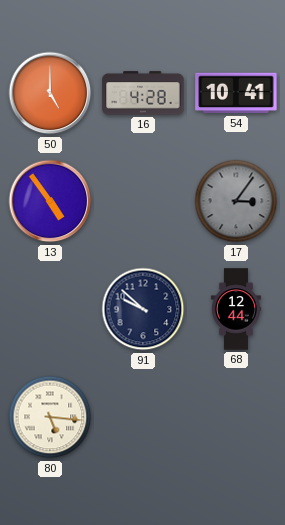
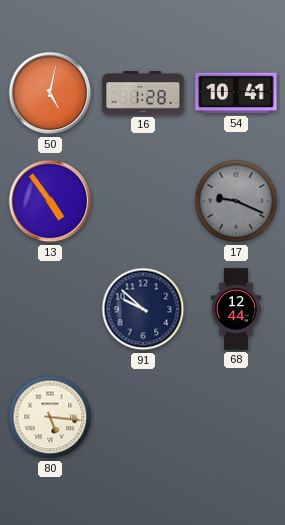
50: 5:00 -> 5:02
16: 4:28 -> 1:28
17: 3:06 -> 9:19
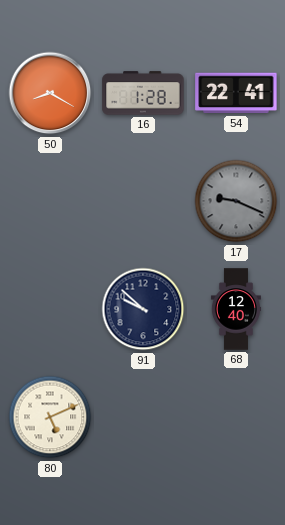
50: 5:02 -> 8:20
54: 10:41 -> 22:41
13: 4:54 -> none
68: 12:44 -> 12:40
80: 5:16 -> 5:11
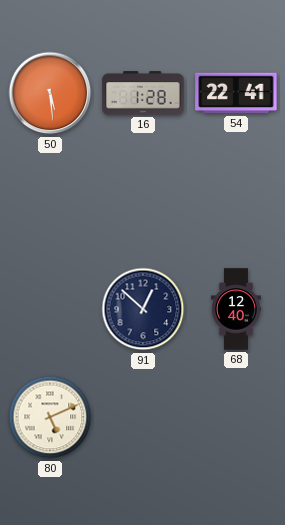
50: 8:20 -> 5:29
17: 9:19 -> none
91: 9:52 -> 12:52
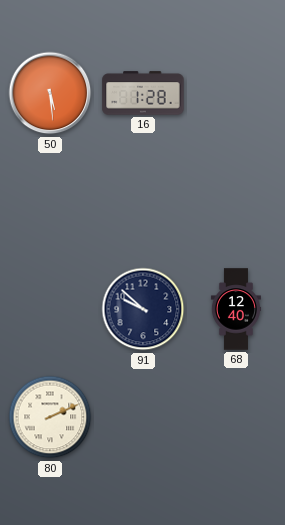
54: 22:41 -> none
91: 12:52 -> 9:52
80: 5:11 -> 2:11
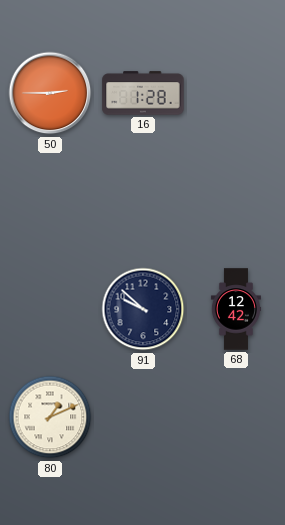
50: 5:29 -> 2:45
68: 12:40 -> 12:42
80: 2:11 -> 1:11
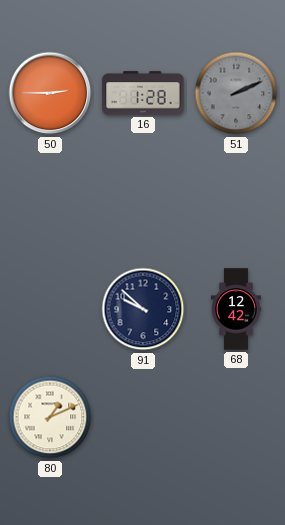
51: none -> 2:11
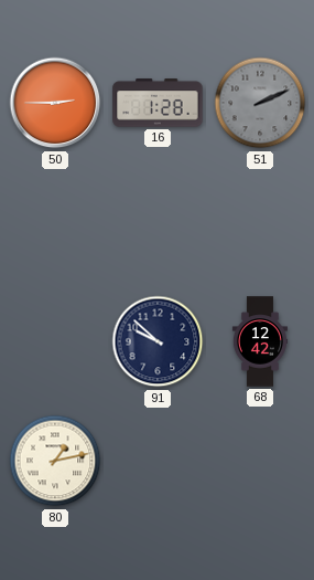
80: 1:11 -> 1:13
